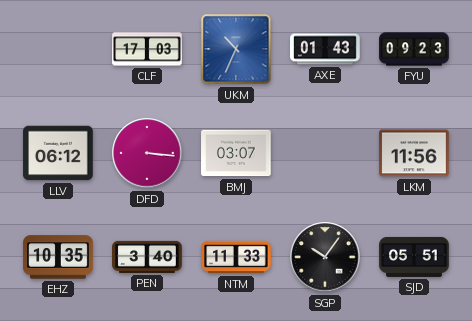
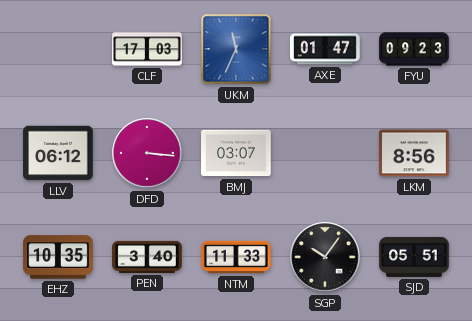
UKM: 10:34 -> 11:34
AXE: 01:43 -> 01:47
LKM: 11:56 -> 8:56
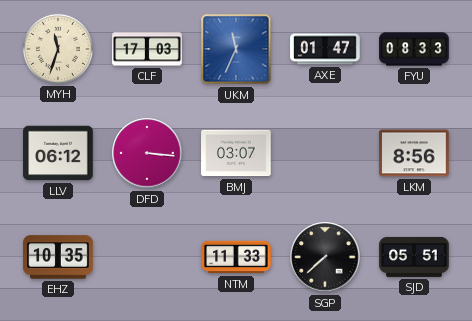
MYH: none -> 11:33
FYU: 09:23 -> 08:33
PEN: 3:40 -> none
SGP: 10:06 -> 7:38
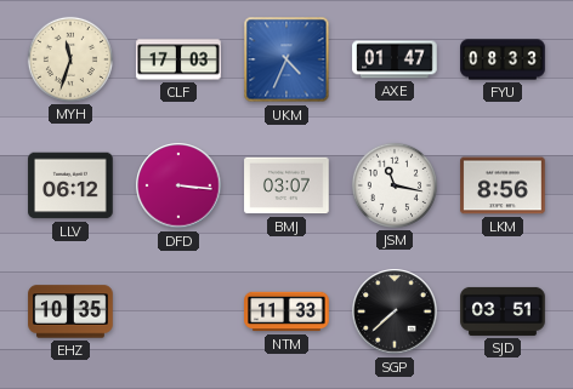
UKM: 11:34 -> 4:34
JSM: none -> 11:17
SJD: 05:51 -> 03:51
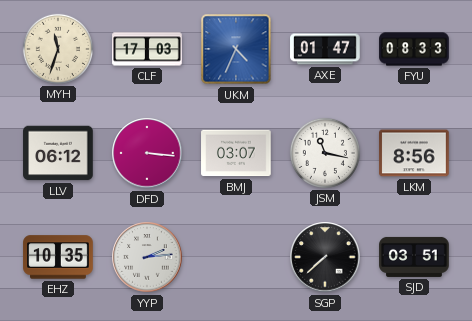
YYP: none -> 2:14
NTM: 11:33 -> none
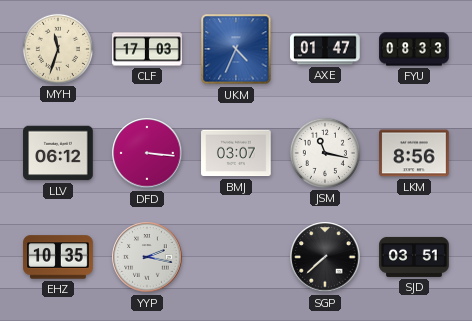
YYP: 2:14 -> 2:17
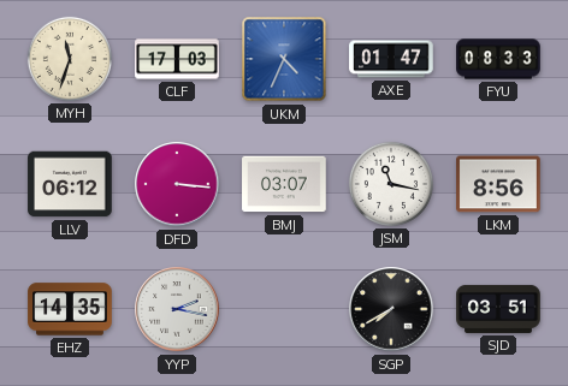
EHZ: 10:35 -> 14:35
SGP: 7:38 -> 7:40
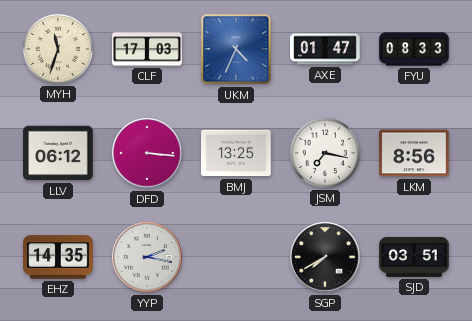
BMJ: 03:07 -> 13:25
JSM: 11:17 -> 7:17
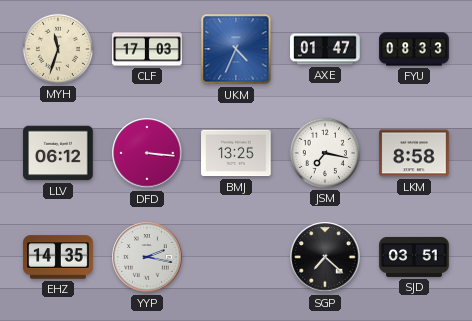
LKM: 8:56 -> 8:58
SGP: 7:40 -> 7:22
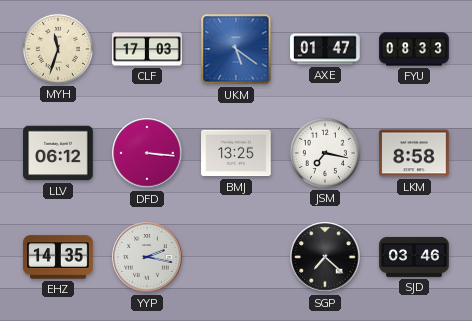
UKM: 4:34 -> 5:21
SJD: 03:51 -> 03:46
